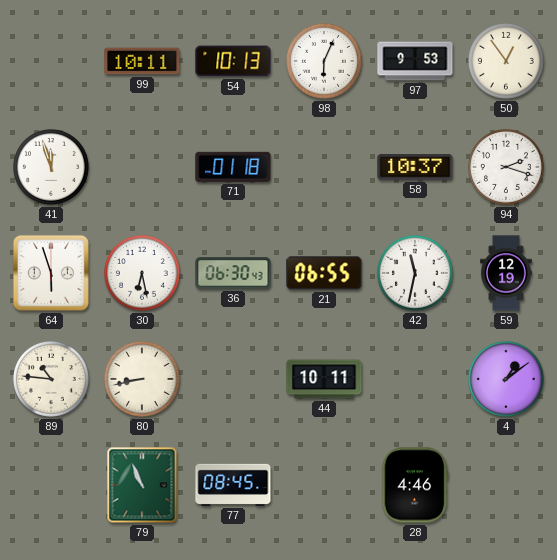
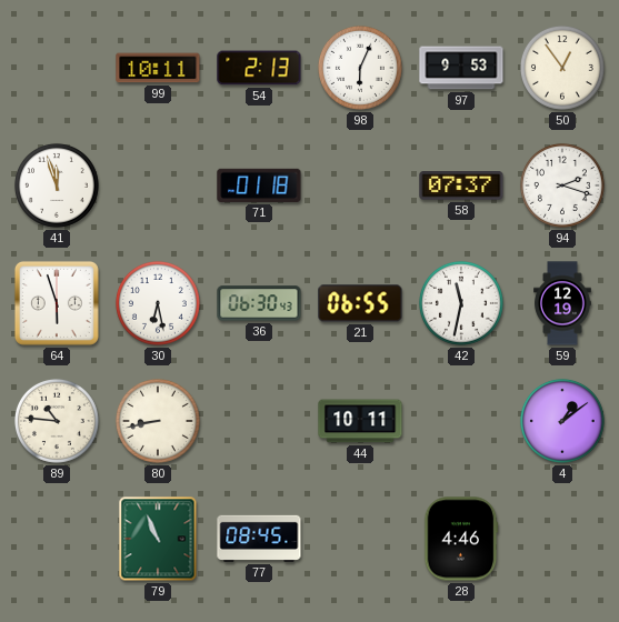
54: 10:13 -> 2:13
58: 10:37 -> 07:37
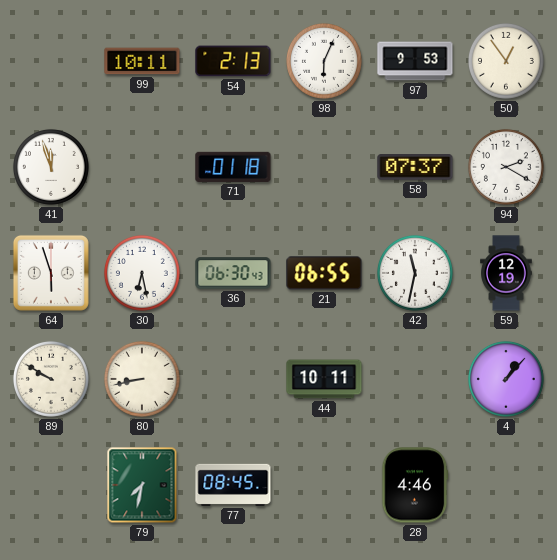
94: 2:18 -> 2:20
89: 10:46 -> 9:50
4: 1:09 -> 1:07
79: 10:56 -> 7:32
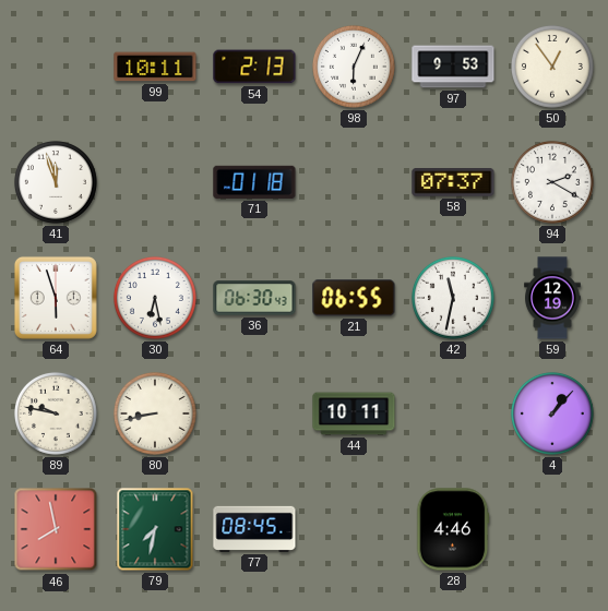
89: 9:50 -> 9:47
46: none -> 7:58
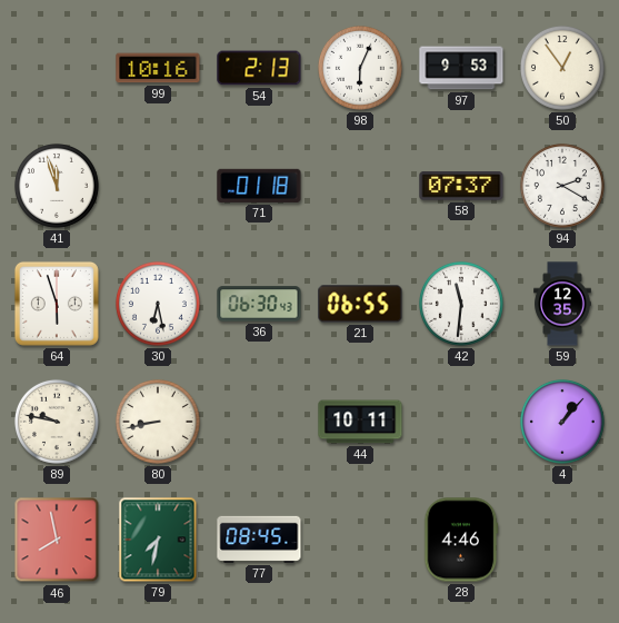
99: 10:11 -> 10:16
42: 11:32 -> 11:31
59: 12:19 -> 12:35
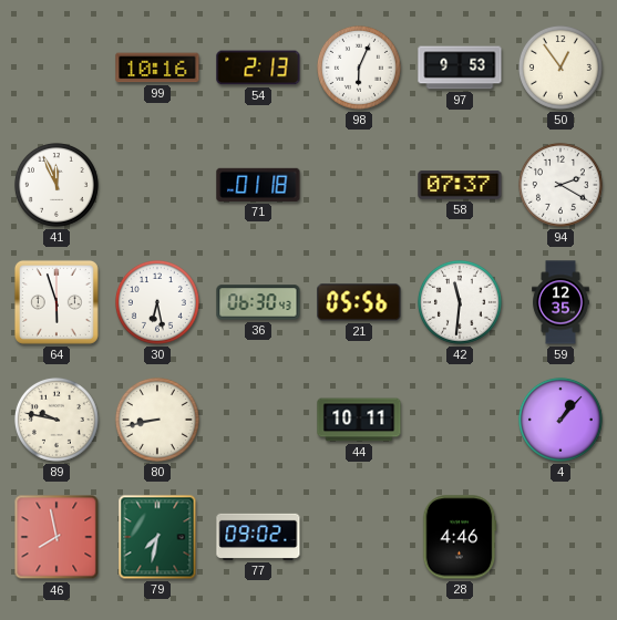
41: 11:57 -> 11:56
21: 06:55 -> 05:56
77: 08:45 -> 09:02
